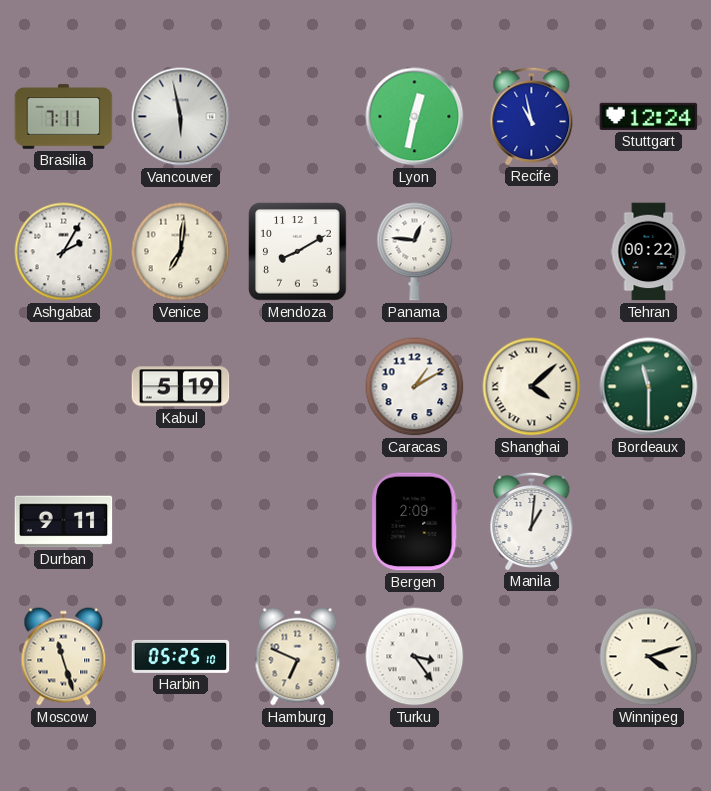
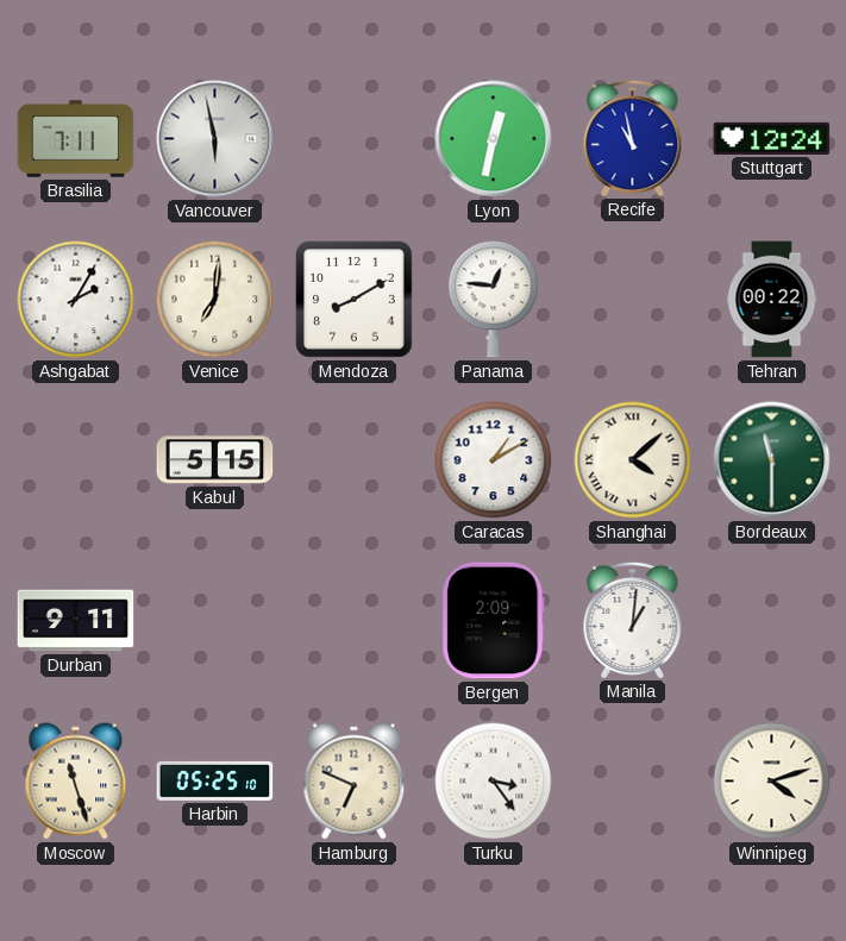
Kabul: 5:19 -> 5:15
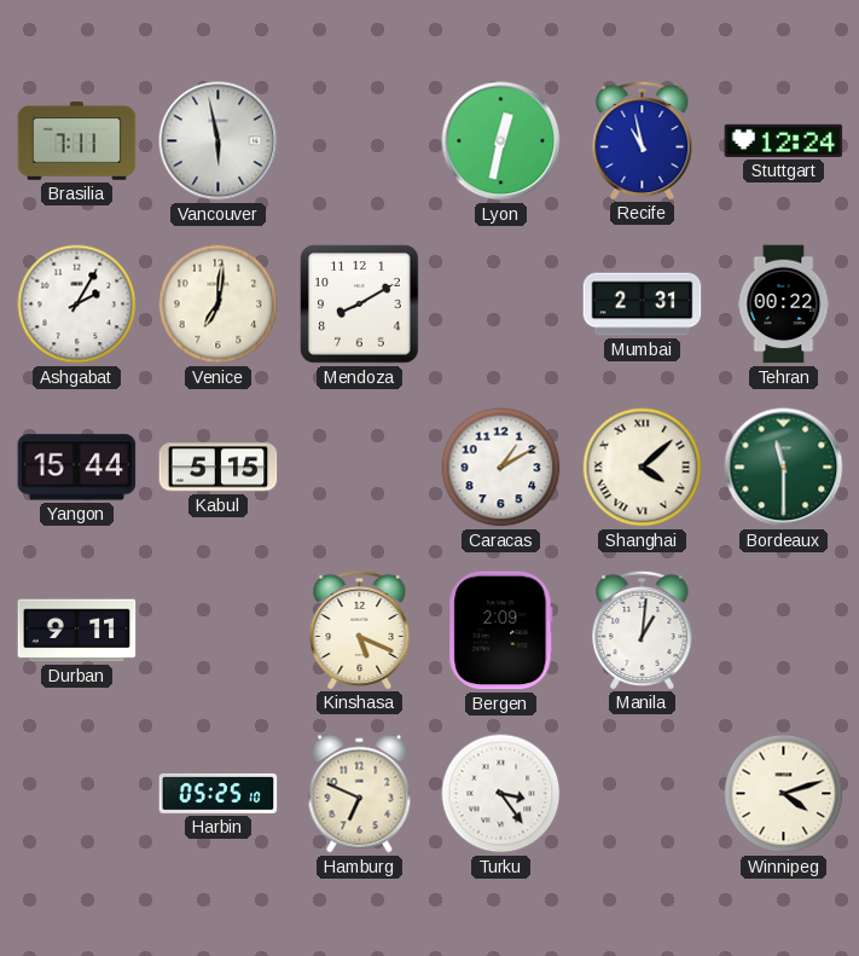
Panama: 12:46 -> none
Mumbai: none -> 2:31
Yangon: none -> 15:44
Kinshasa: none -> 5:19
Moscow: 11:27 -> none
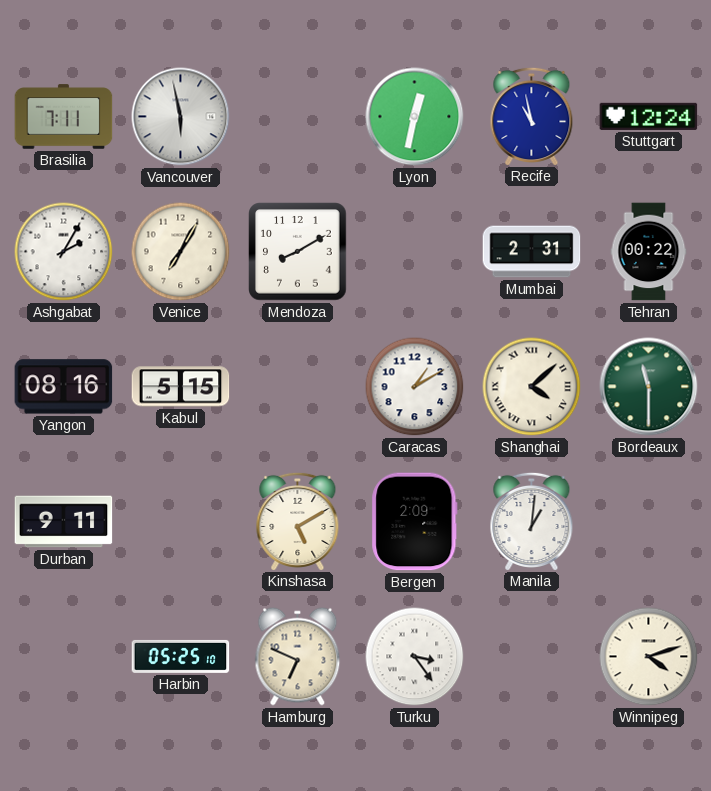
Venice: 7:01 -> 7:05
Yangon: 15:44 -> 08:16
Kinshasa: 5:19 -> 5:10
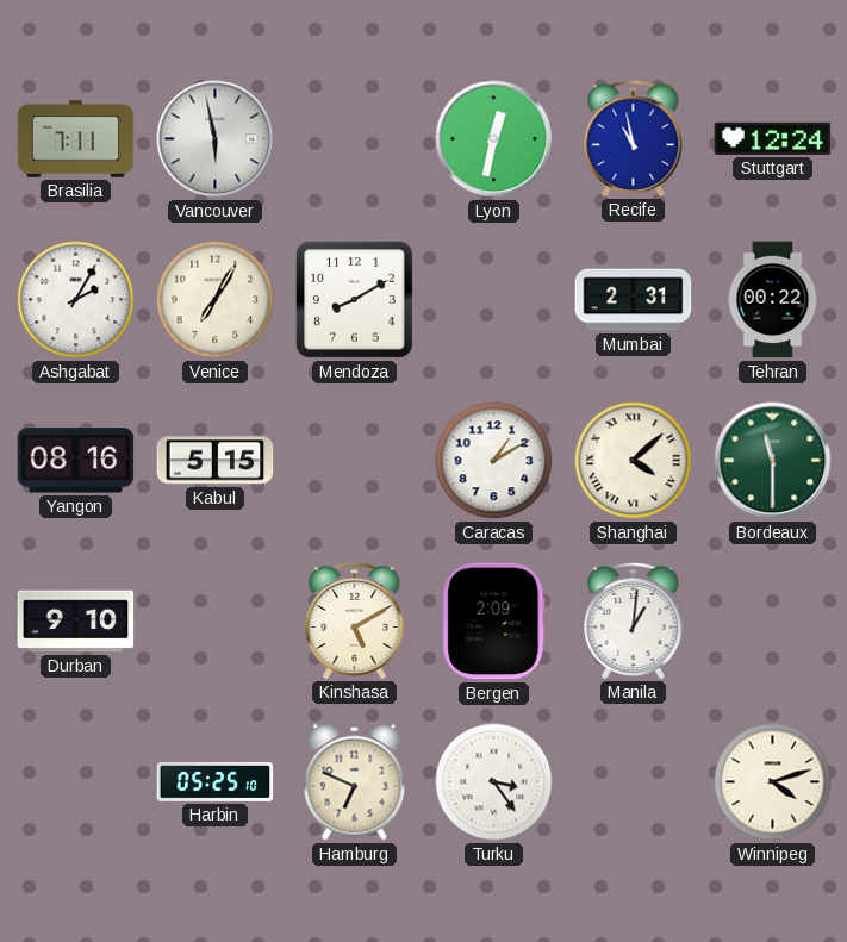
Durban: 9:11 -> 9:10
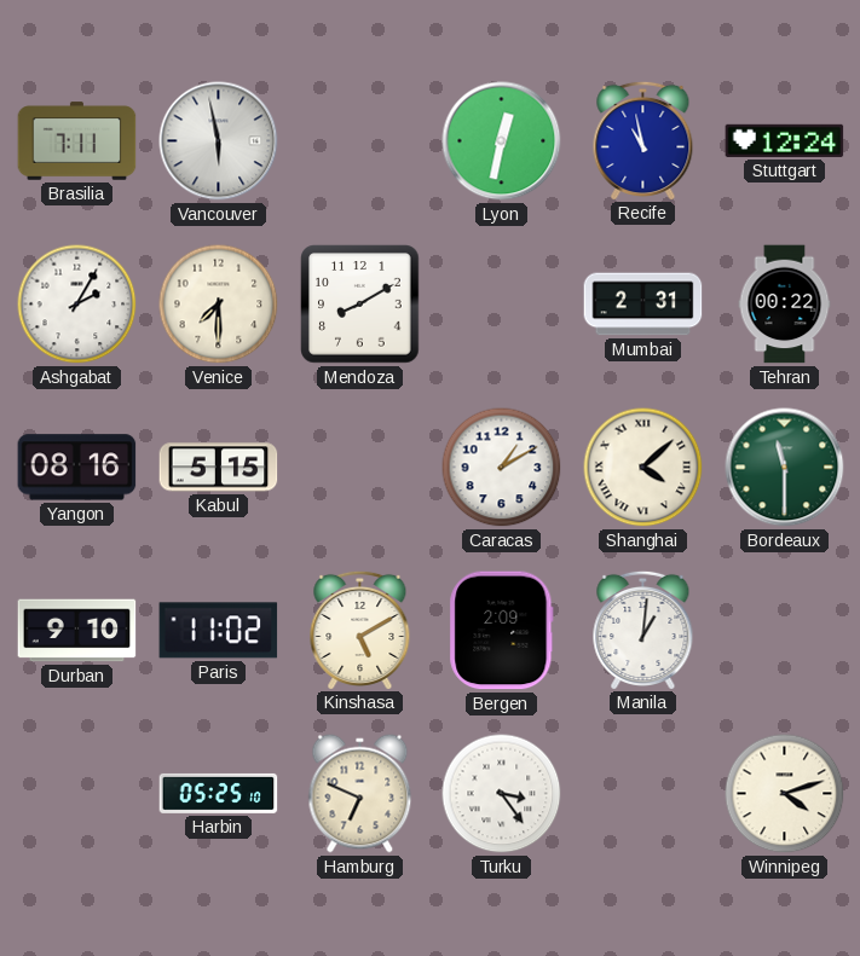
Venice: 7:05 -> 7:30
Paris: none -> 11:02
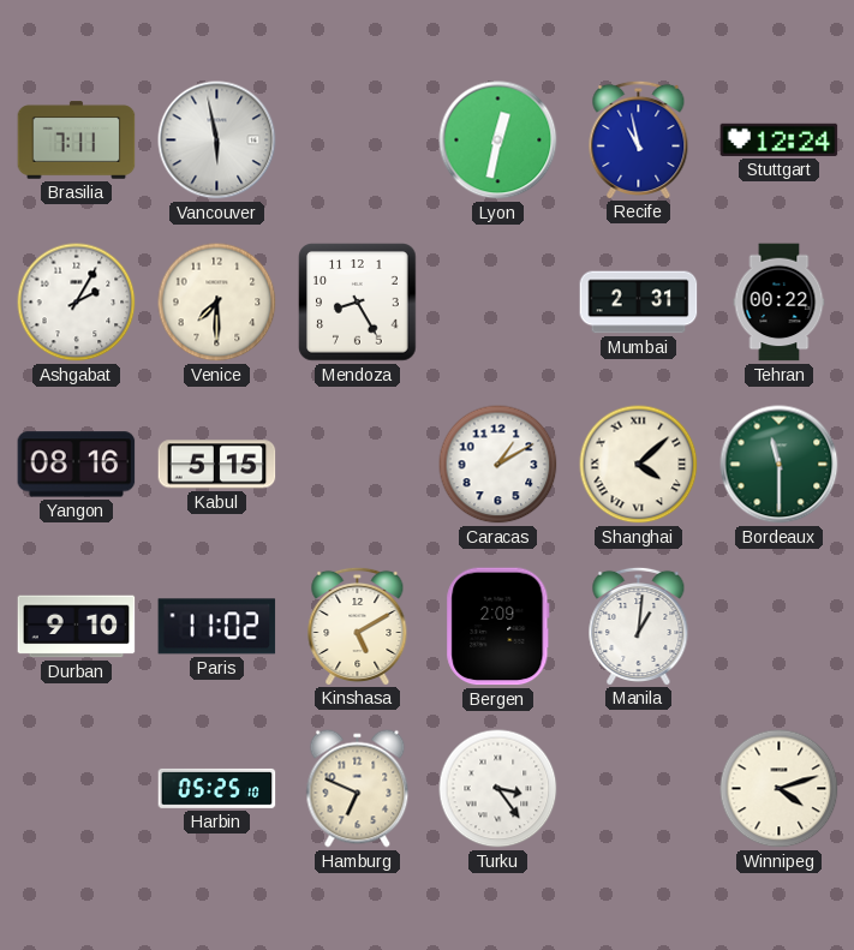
Mendoza: 8:10 -> 8:25
